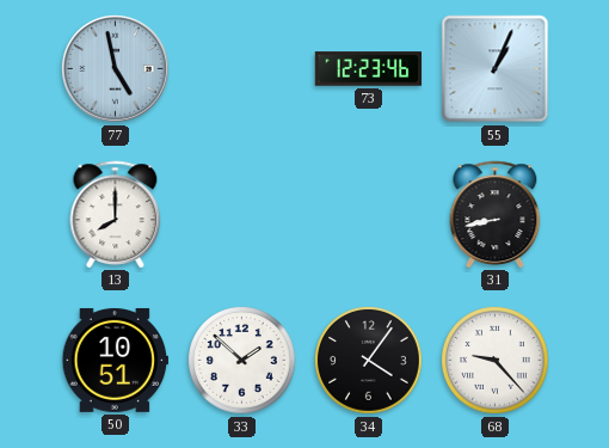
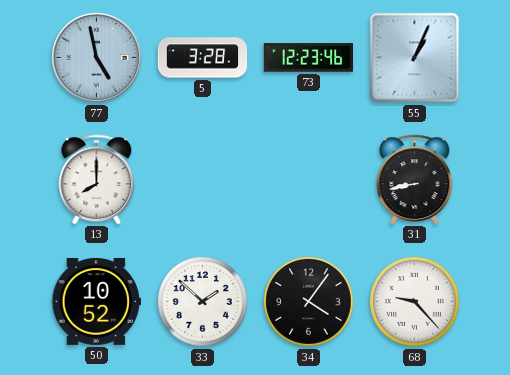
5: none -> 3:28
50: 10:51 -> 10:52
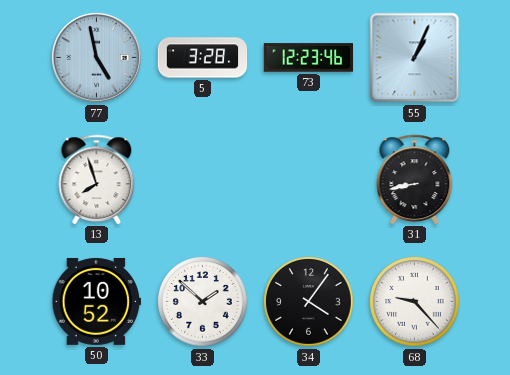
13: 8:00 -> 7:57
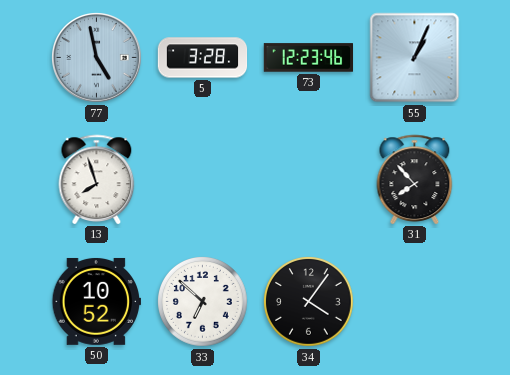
31: 8:43 -> 7:53
33: 1:52 -> 6:52
68: 9:23 -> none
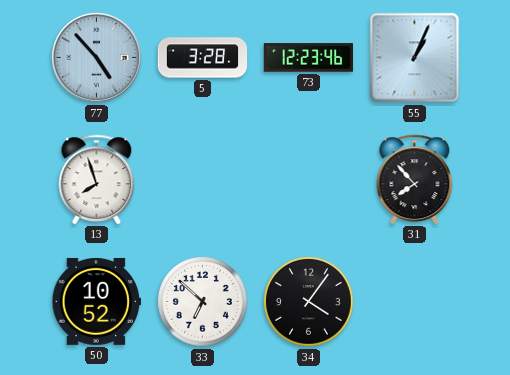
77: 4:58 -> 4:53
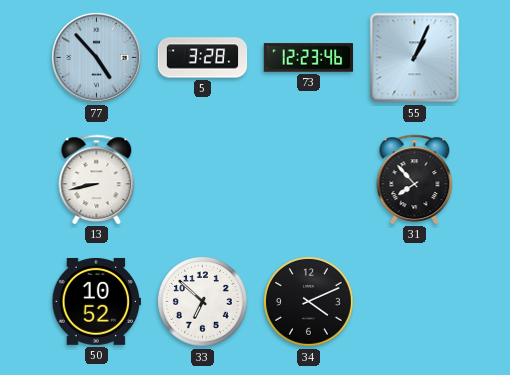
13: 7:57 -> 8:43
34: 4:06 -> 4:11
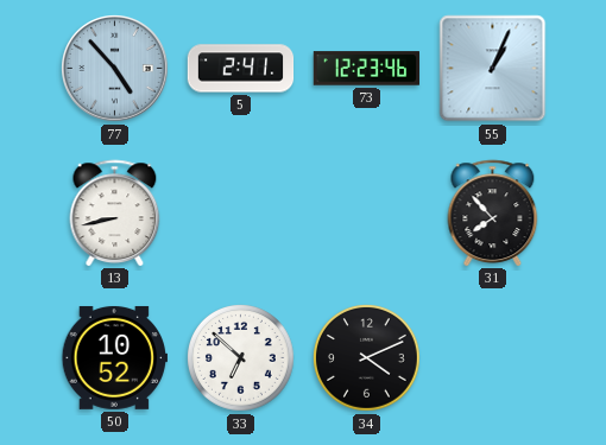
5: 3:28 -> 2:41
